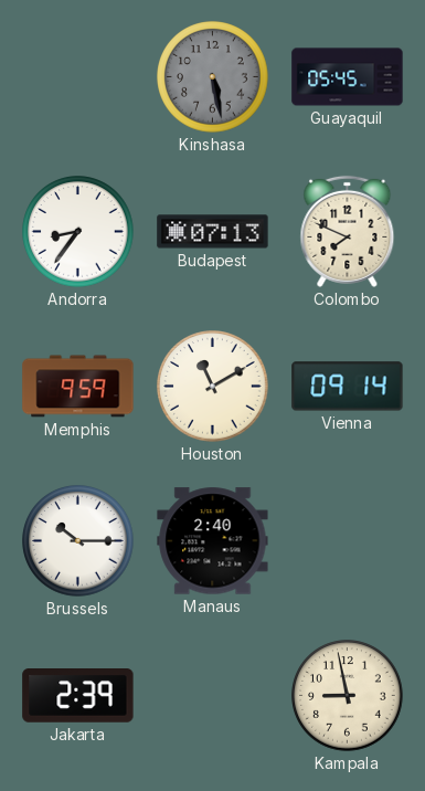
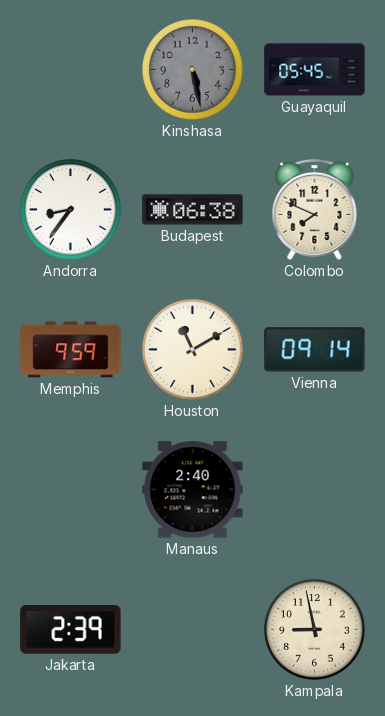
Budapest: 07:13 -> 06:38
Brussels: 10:15 -> none
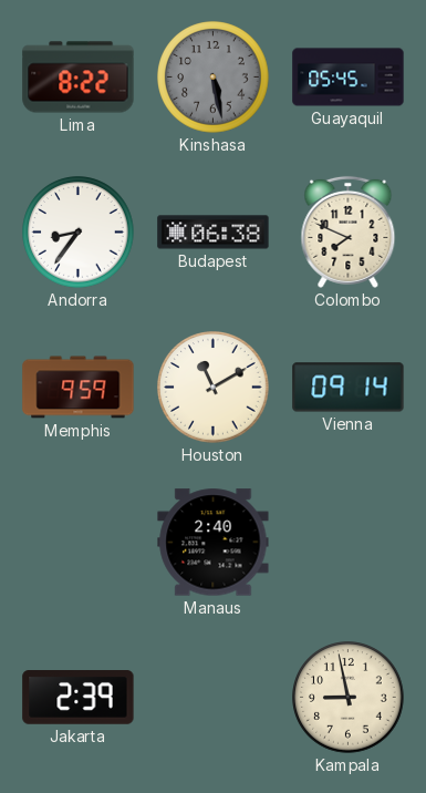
Lima: none -> 8:22
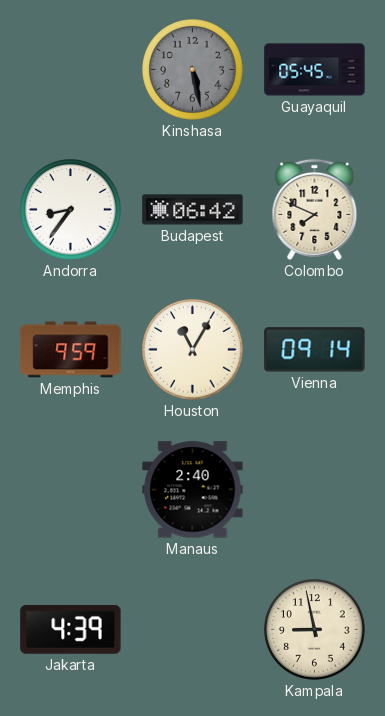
Lima: 8:22 -> none
Budapest: 06:38 -> 06:42
Houston: 11:10 -> 11:05
Jakarta: 2:39 -> 4:39
